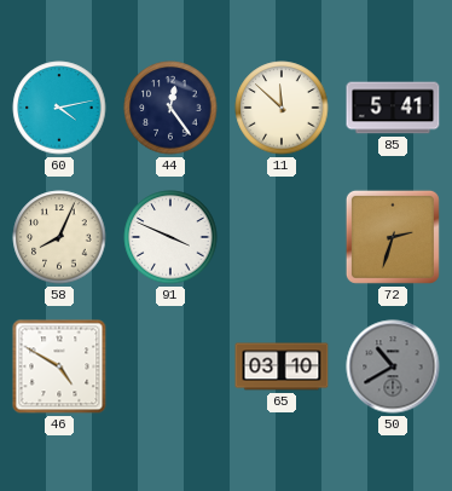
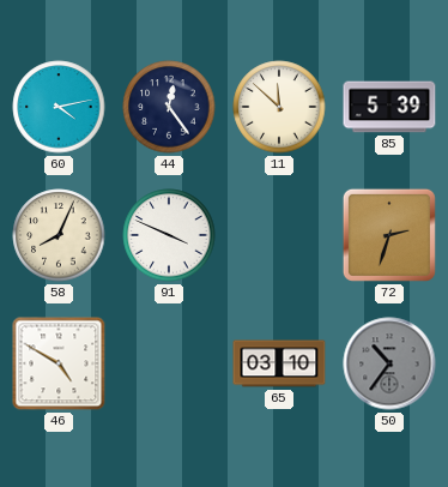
85: 5:41 -> 5:39
50: 10:40 -> 10:36
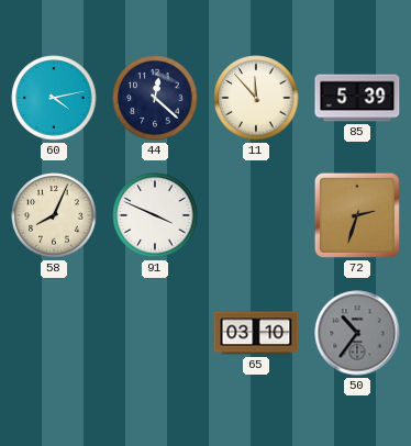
44: 12:24 -> 12:22
11: 11:52 -> 11:53
46: 4:50 -> none
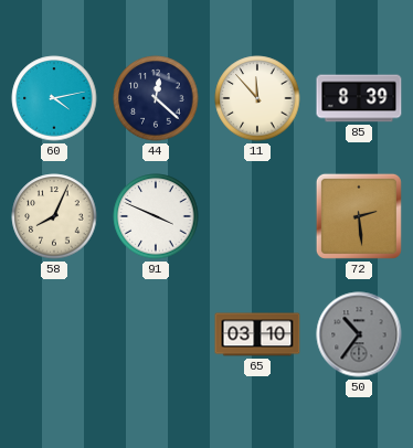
85: 5:39 -> 8:39
72: 2:33 -> 2:29
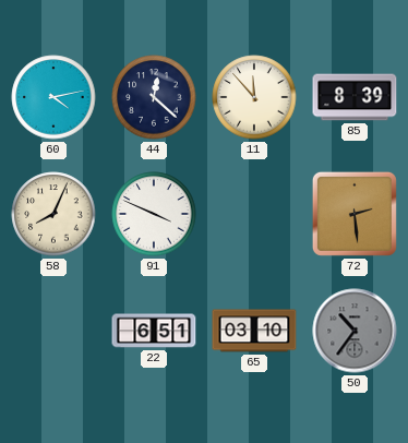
22: none -> 6:51
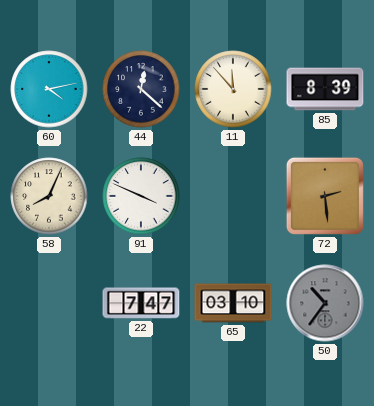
22: 6:51 -> 7:47
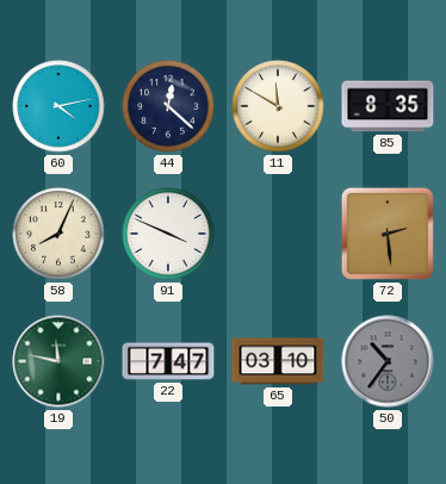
11: 11:53 -> 11:50
85: 8:39 -> 8:35
19: none -> 11:47
